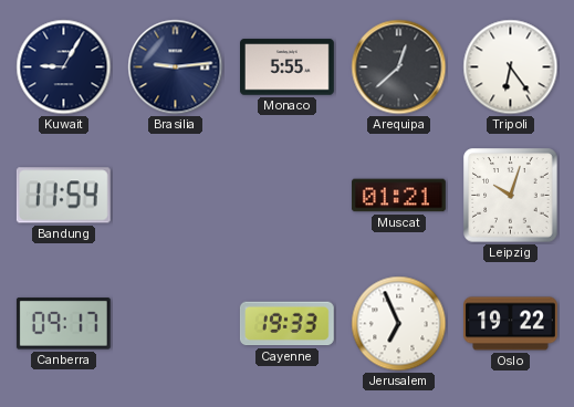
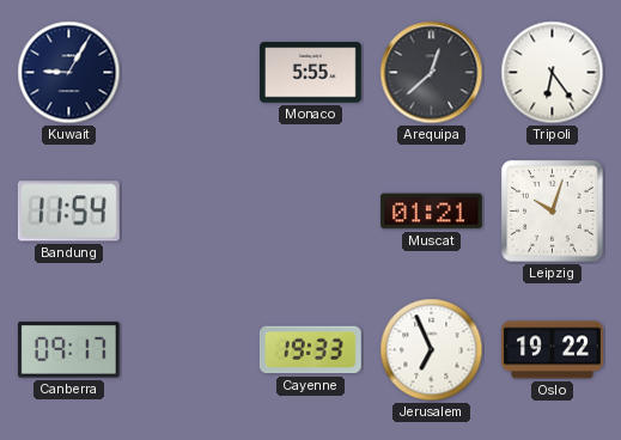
Brasilia: 9:14 -> none
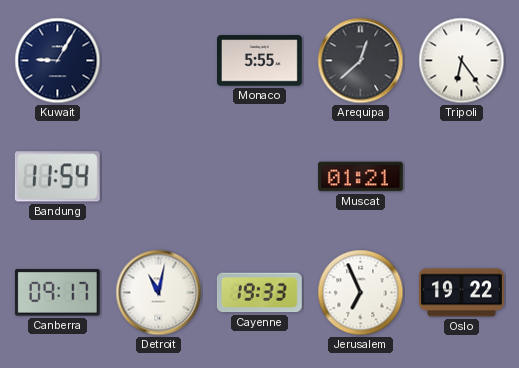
Leipzig: 10:03 -> none
Detroit: none -> 11:02
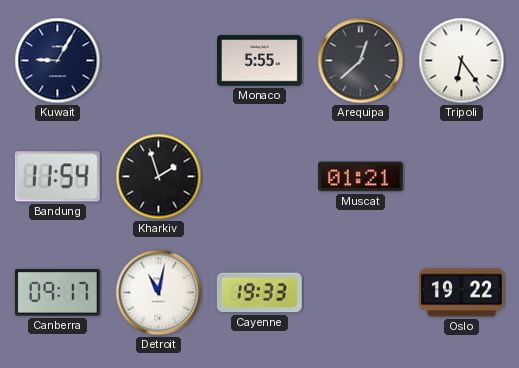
Kharkiv: none -> 1:57
Jerusalem: 6:56 -> none
